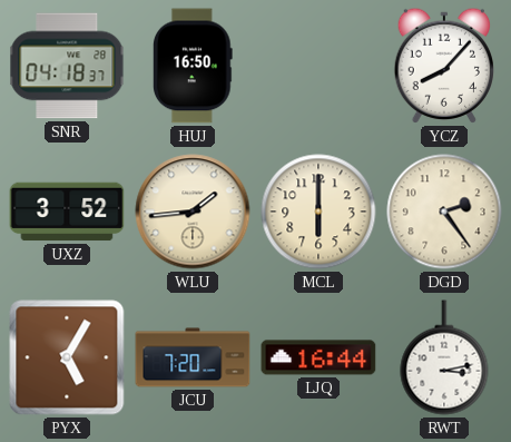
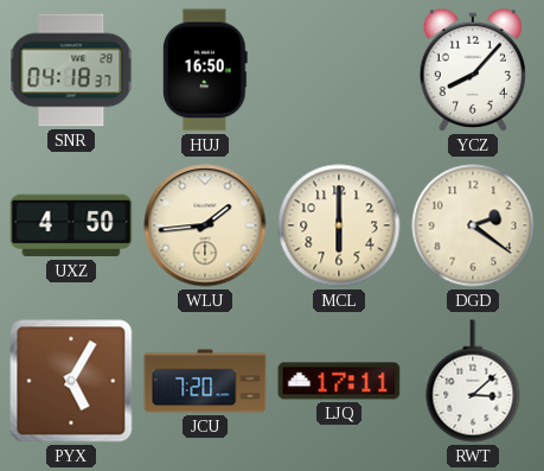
UXZ: 3:52 -> 4:50
DGD: 2:24 -> 2:21
LJQ: 16:44 -> 17:11
RWT: 3:13 -> 3:08
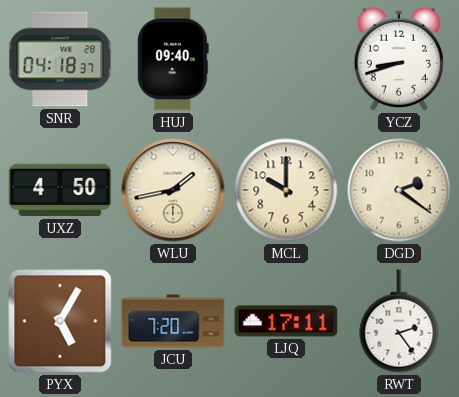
HUJ: 16:50 -> 09:40
YCZ: 8:07 -> 8:42
WLU: 1:44 -> 1:43
MCL: 6:00 -> 10:00
RWT: 3:08 -> 2:24
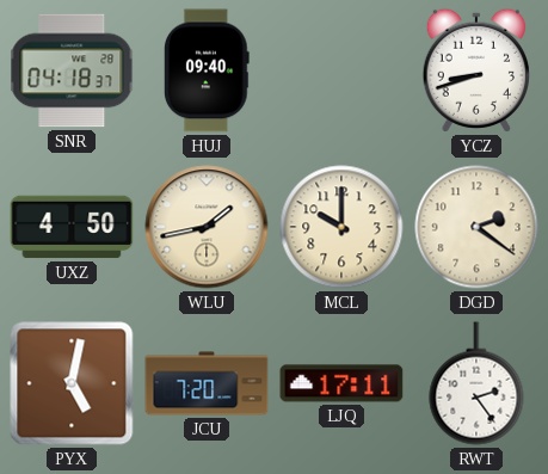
PYX: 5:05 -> 5:02
